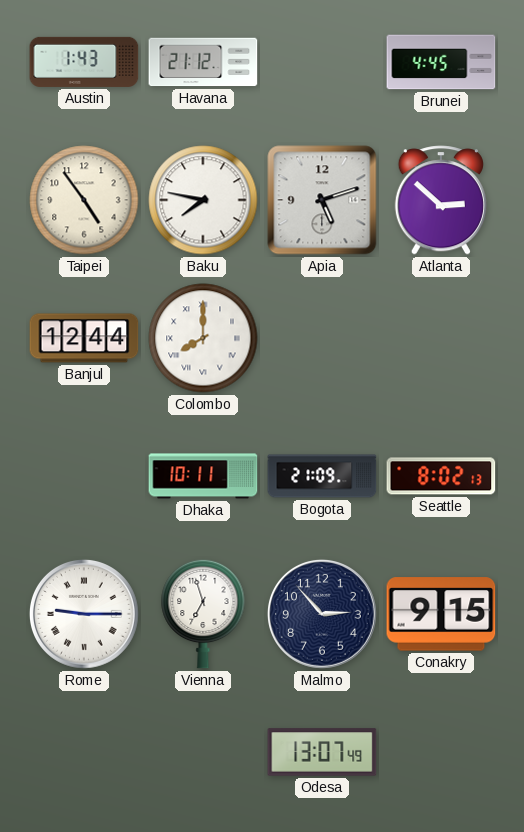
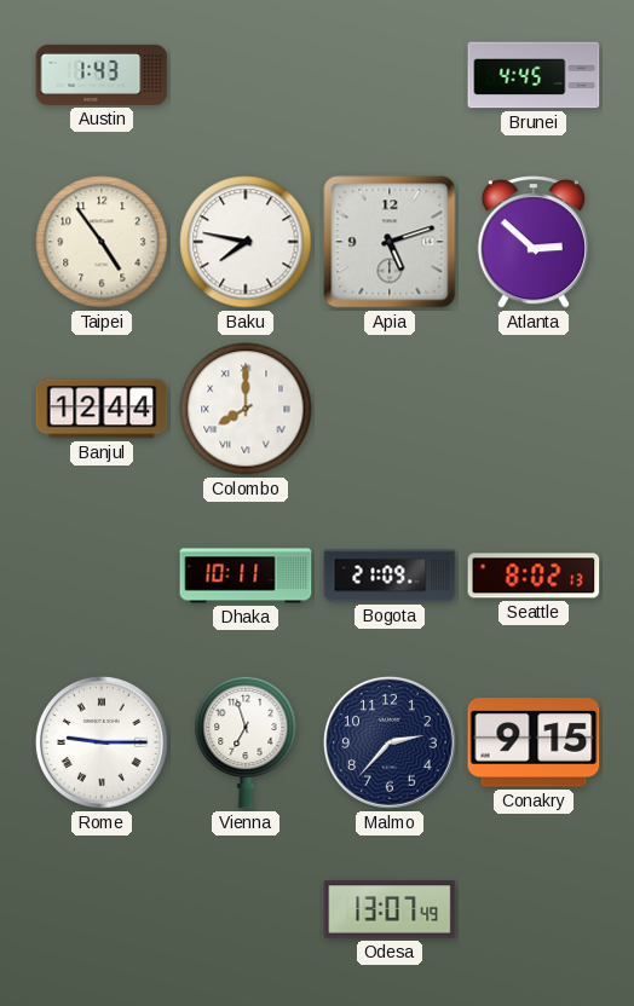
Havana: 21:12 -> none
Malmo: 2:53 -> 2:37
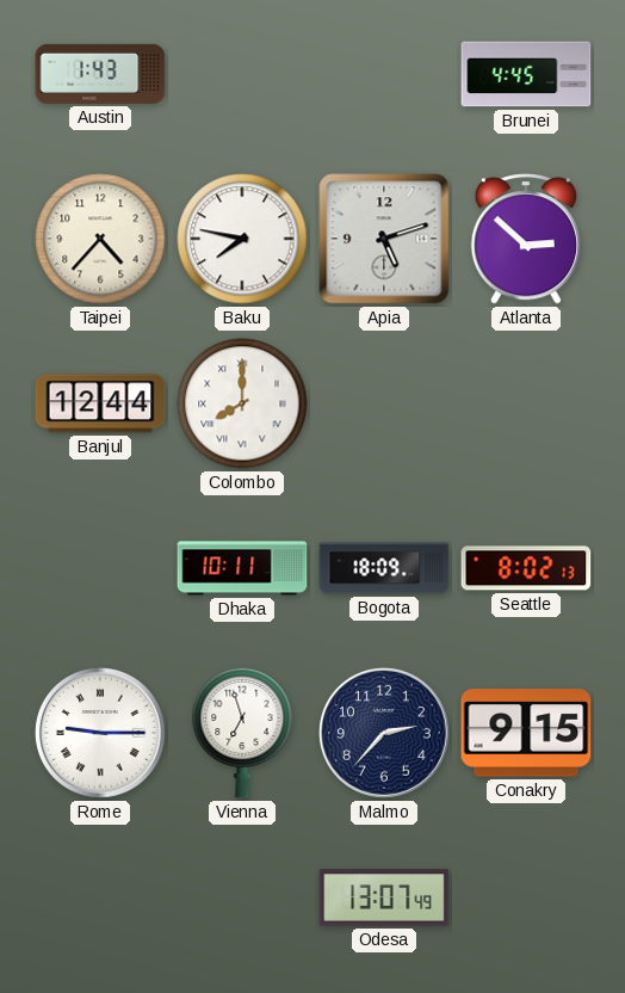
Taipei: 4:54 -> 4:37
Bogota: 21:09 -> 18:09
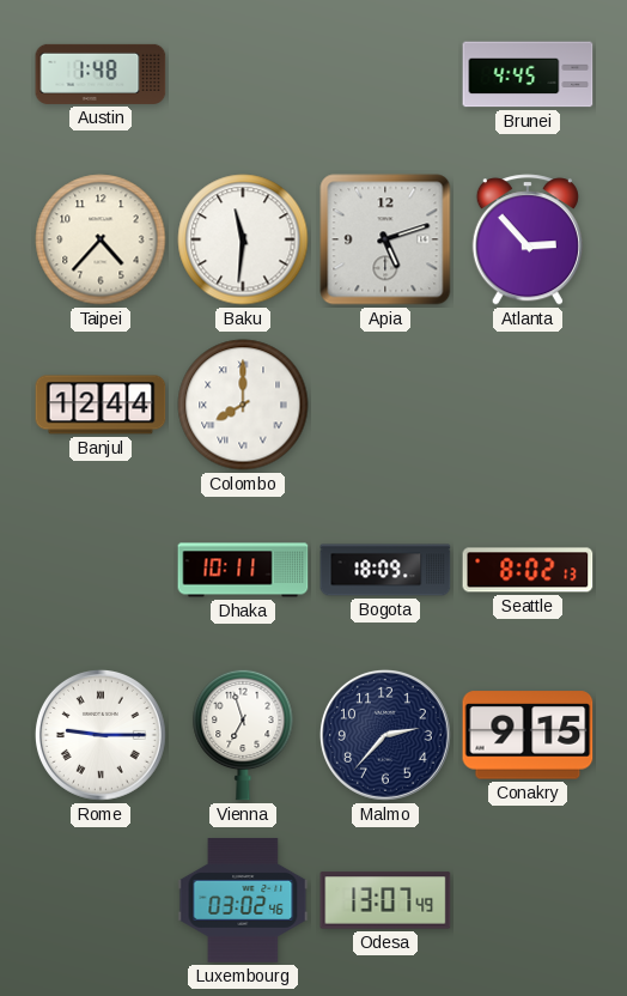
Austin: 1:43 -> 1:48
Baku: 7:47 -> 11:31
Atlanta: 2:52 -> 2:53
Luxembourg: none -> 03:02
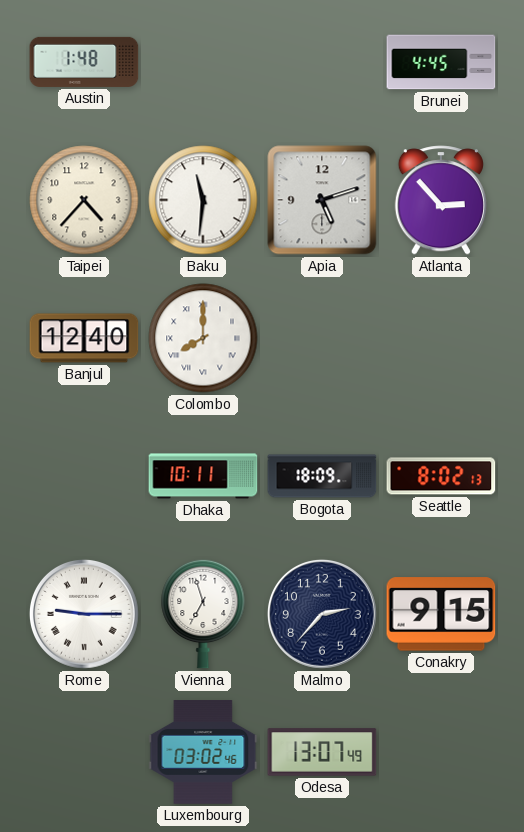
Banjul: 12:44 -> 12:40
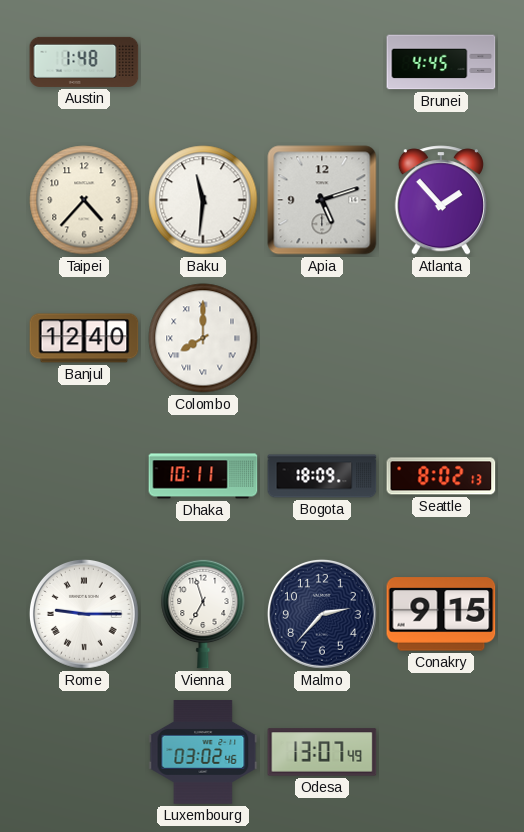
Atlanta: 2:53 -> 1:53
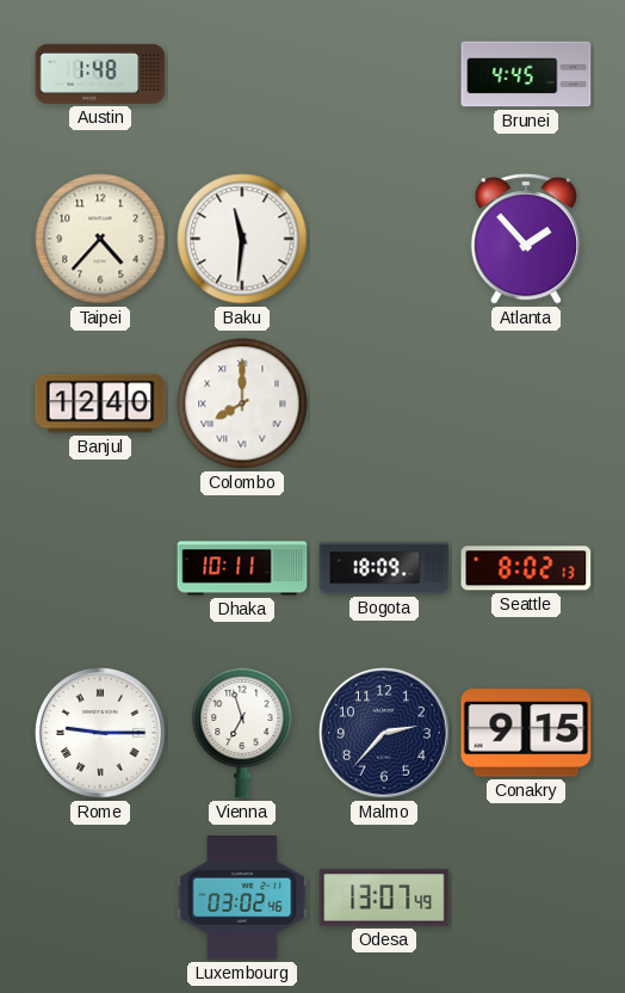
Apia: 5:12 -> none
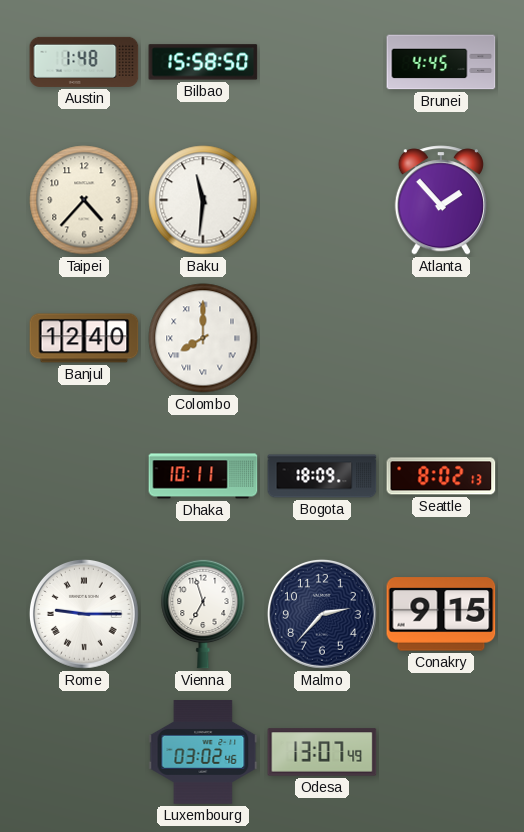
Bilbao: none -> 15:58
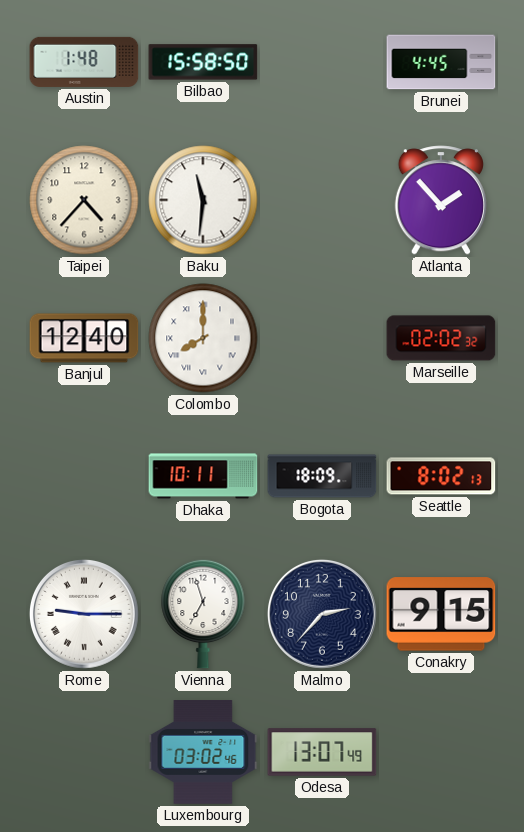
Marseille: none -> 02:02
